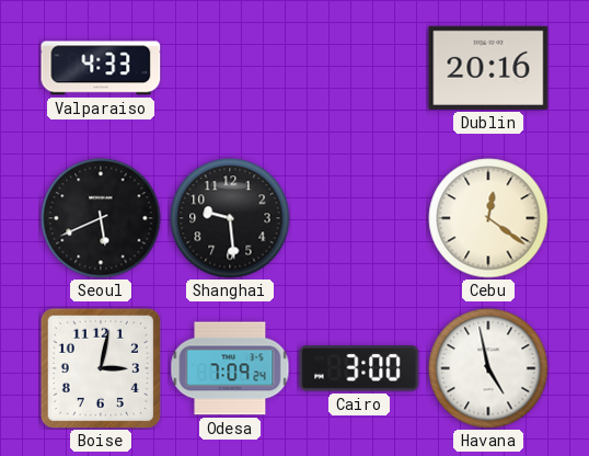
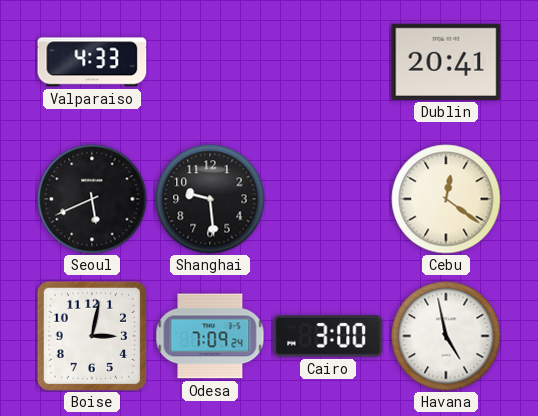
Dublin: 20:16 -> 20:41
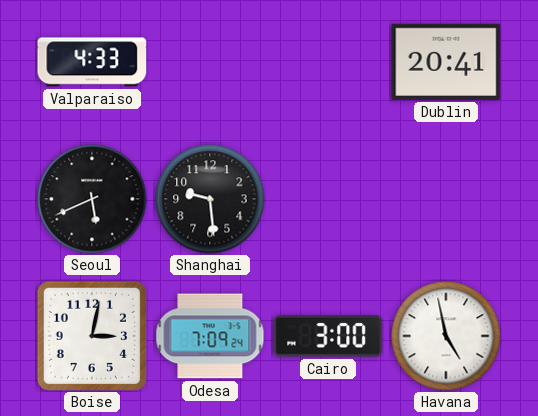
Cebu: 12:21 -> none
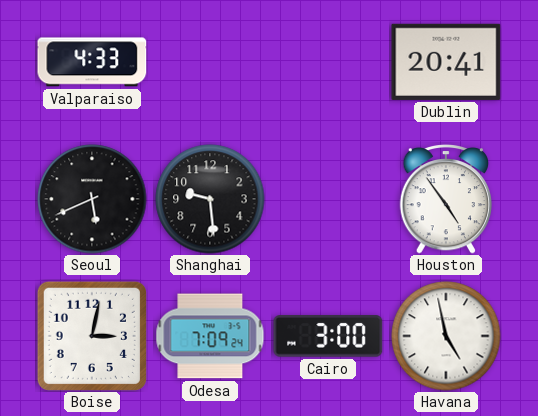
Houston: none -> 4:54
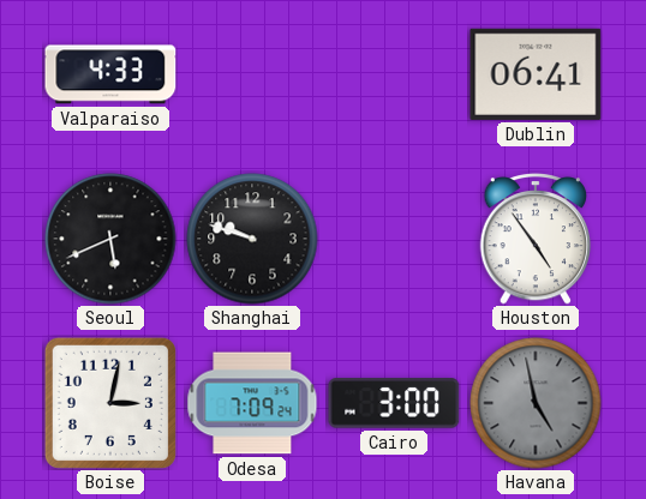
Dublin: 20:41 -> 06:41
Shanghai: 9:29 -> 9:48
Havana dial: white -> grey
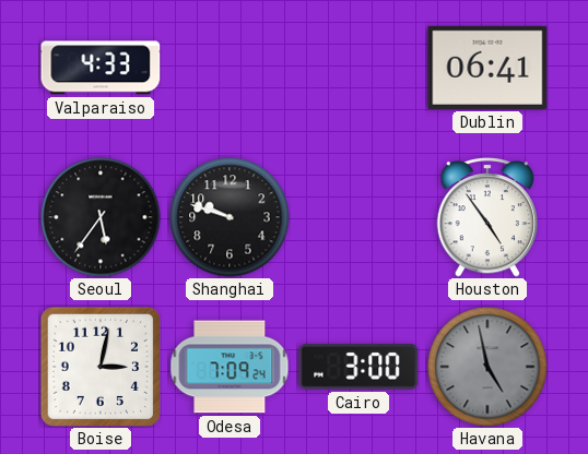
Seoul: 5:41 -> 5:36
